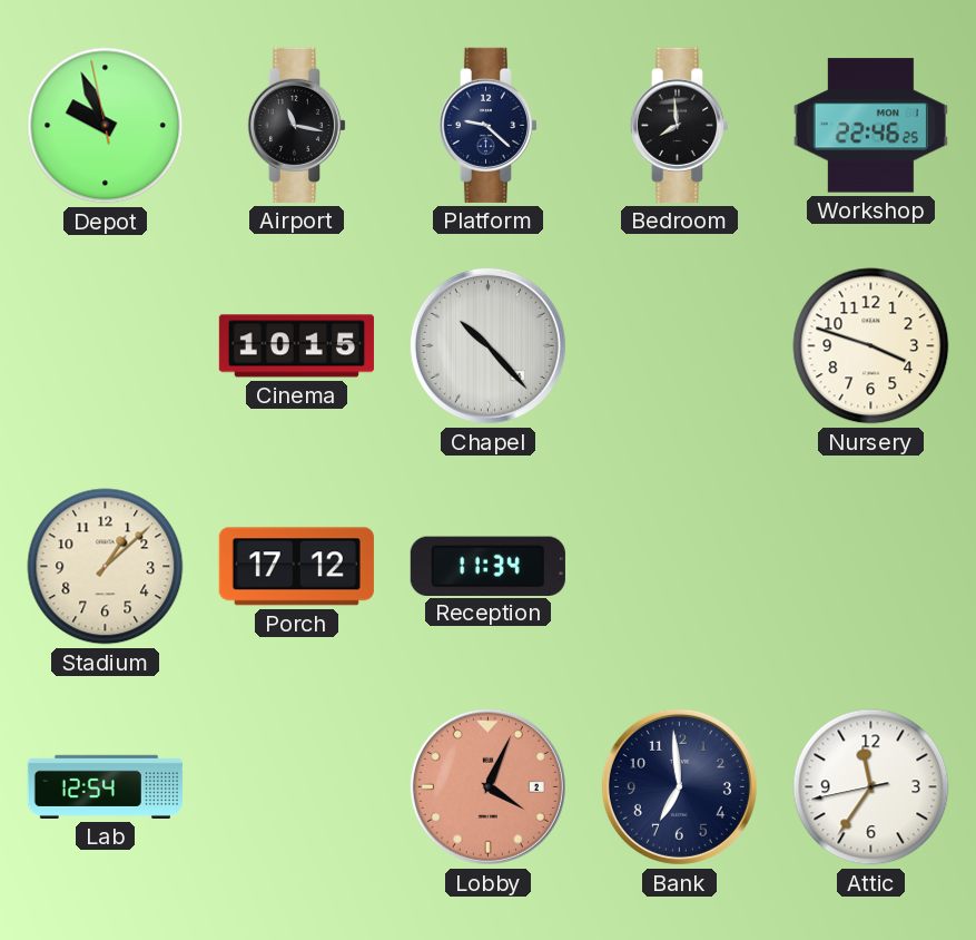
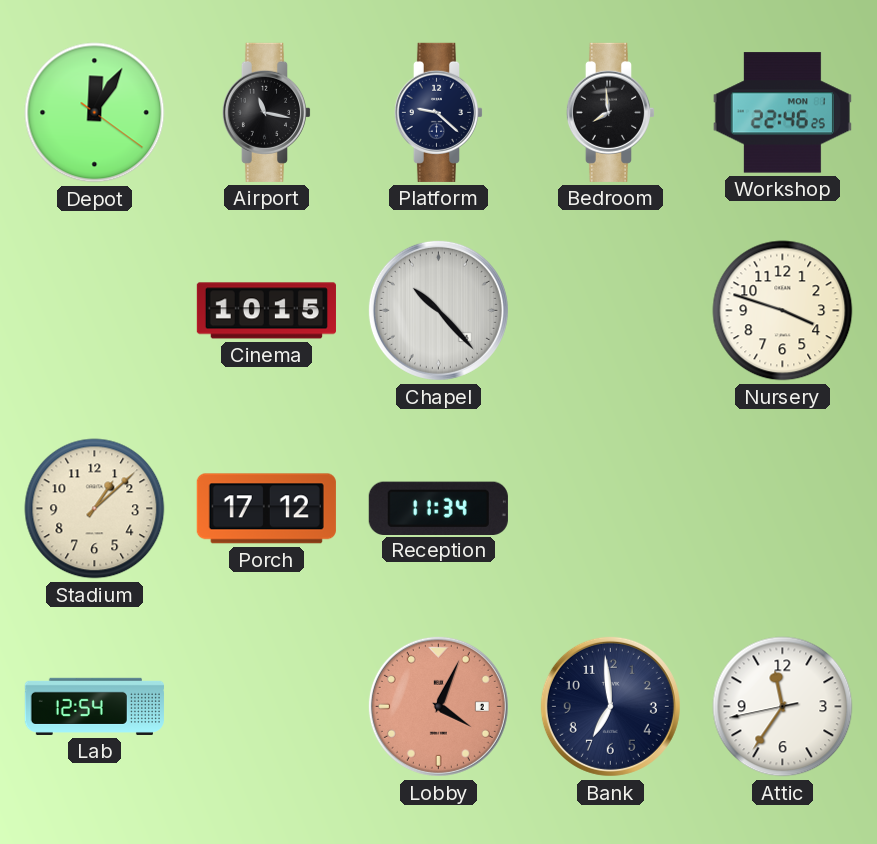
Depot: 9:55 -> 12:05
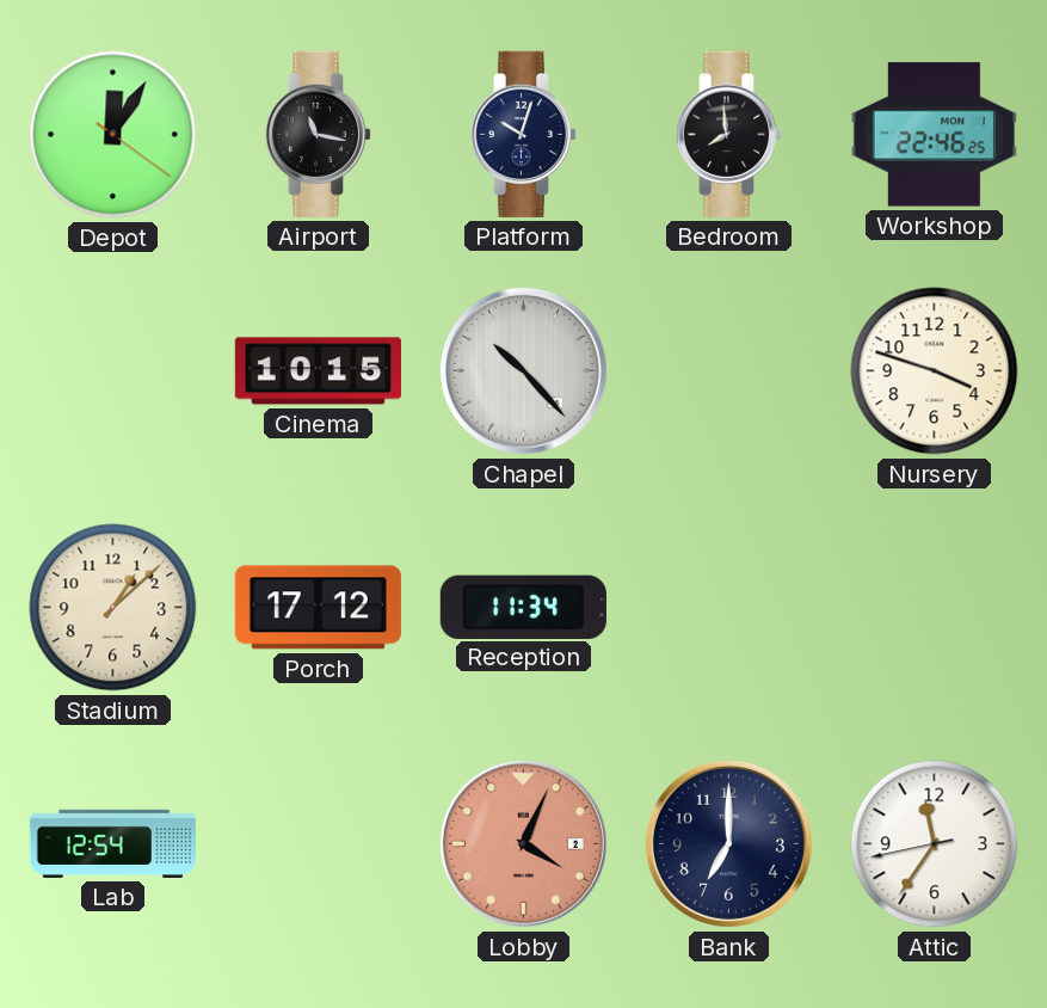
Platform: 9:22 -> 10:03
Bank: 6:59 -> 7:00
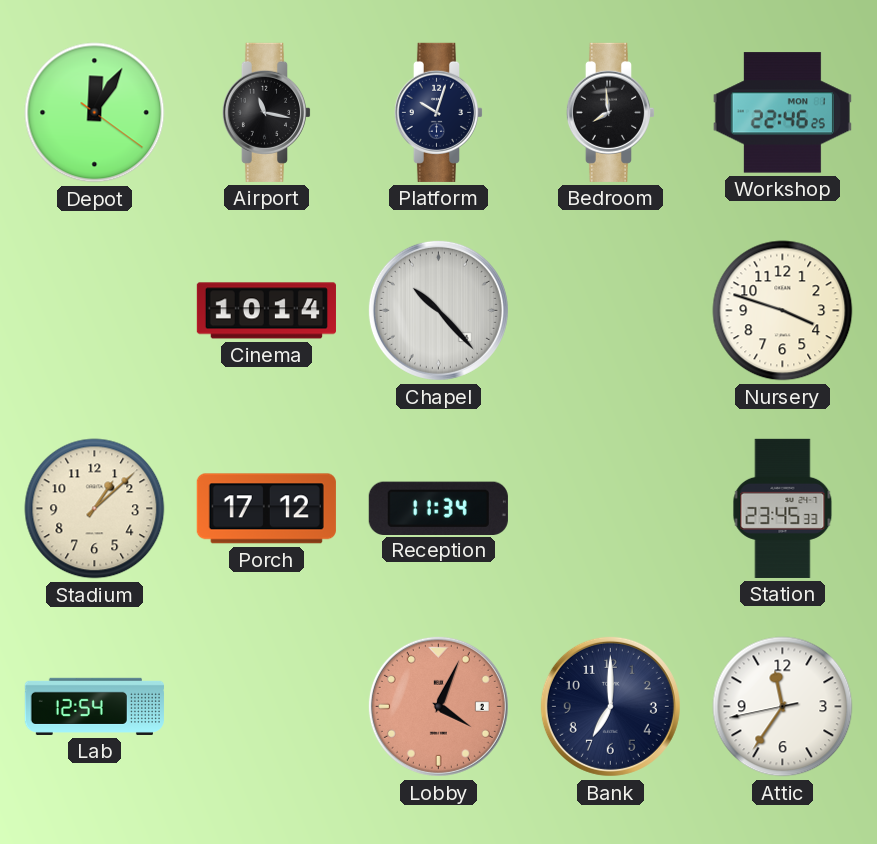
Cinema: 10:15 -> 10:14
Station: none -> 23:45
